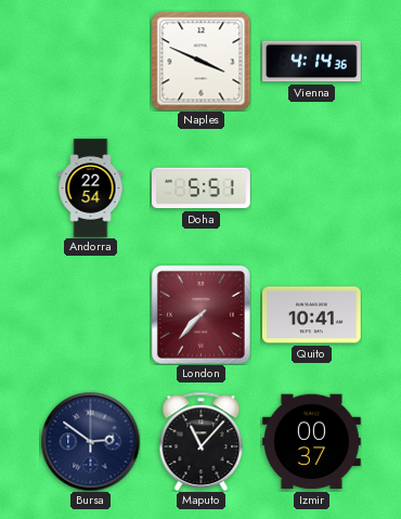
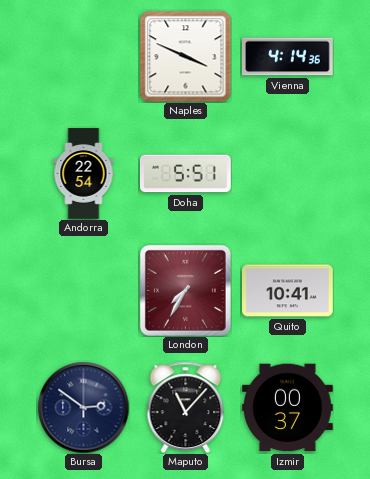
London: 7:37 -> 7:35
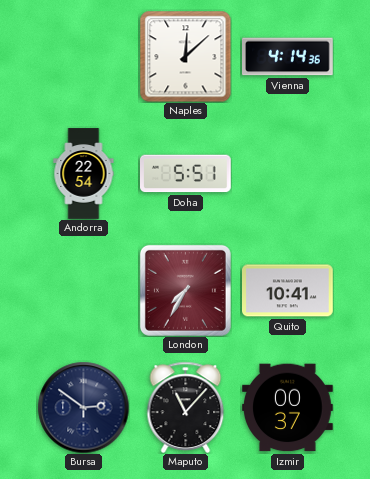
Naples: 3:49 -> 12:08
